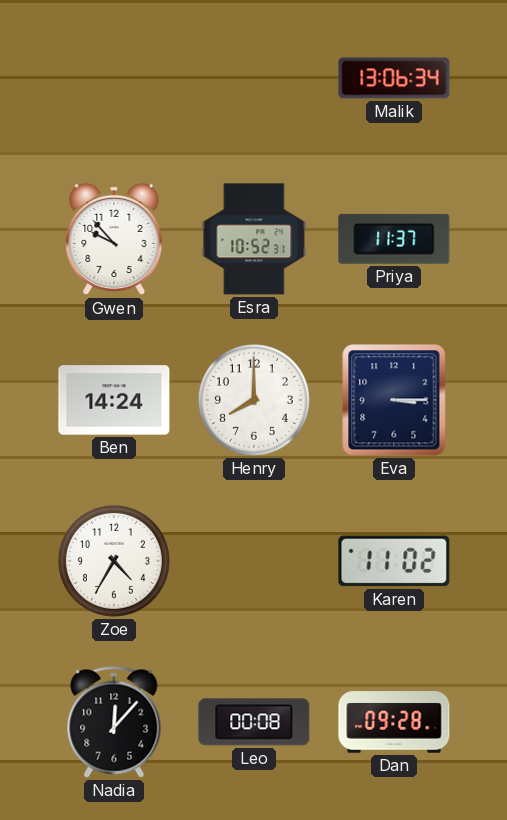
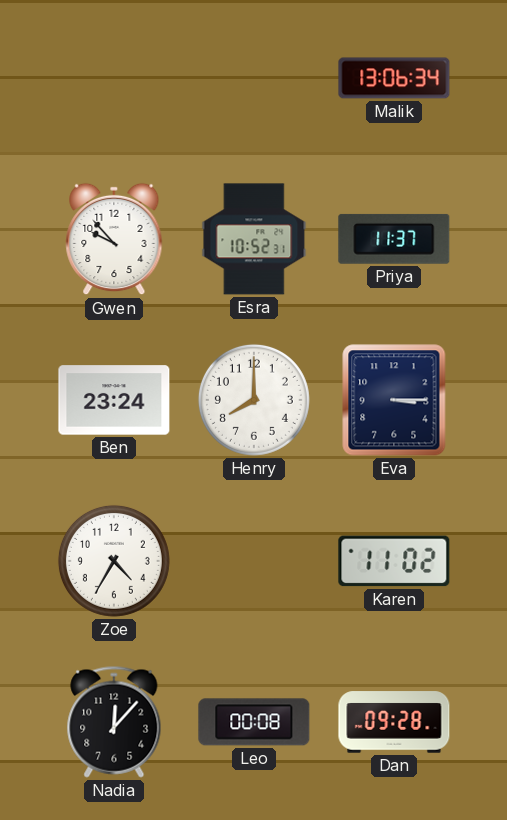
Ben: 14:24 -> 23:24
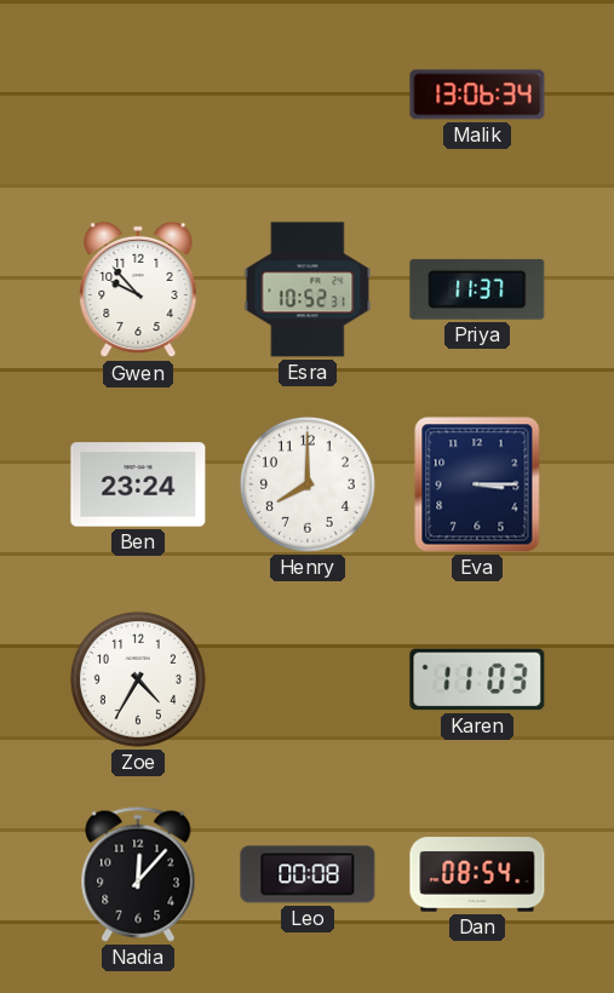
Karen: 11:02 -> 11:03
Dan: 09:28 -> 08:54
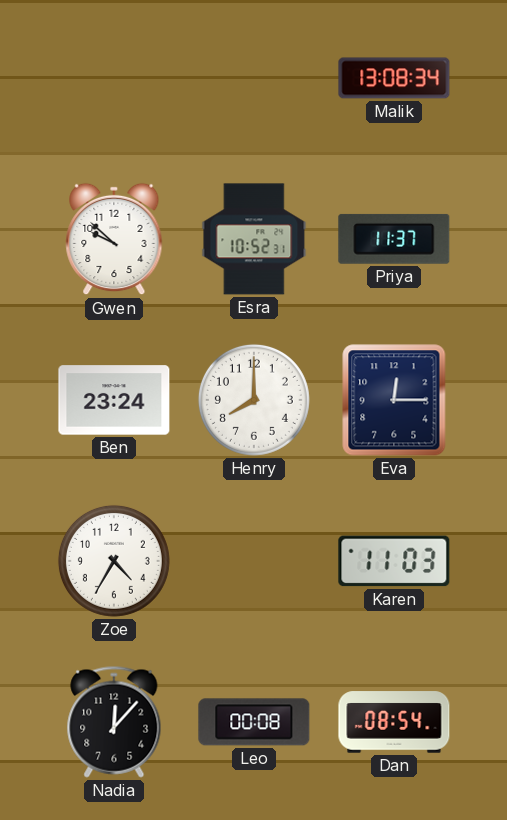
Malik: 13:06 -> 13:08
Gwen: 9:53 -> 9:52
Eva: 3:15 -> 12:15
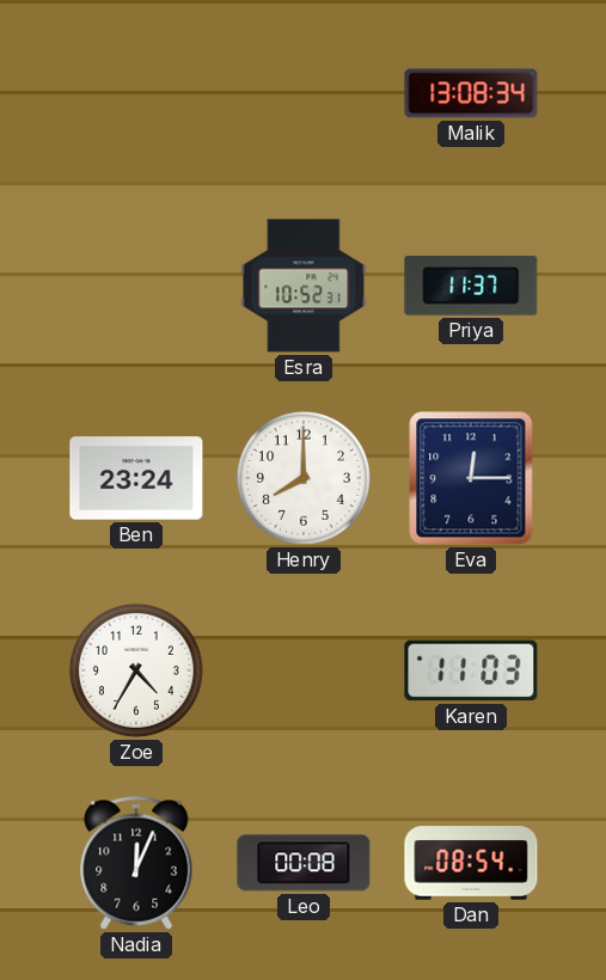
Gwen: 9:52 -> none
Nadia: 12:07 -> 12:04
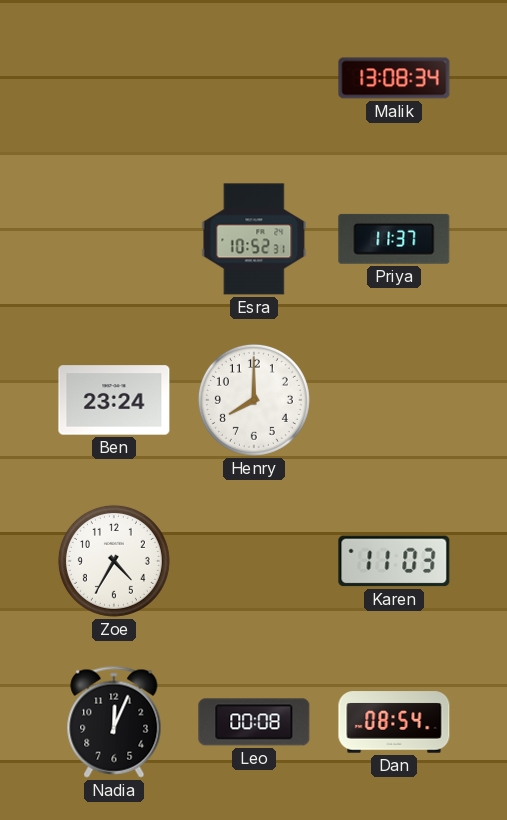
Eva: 12:15 -> none
